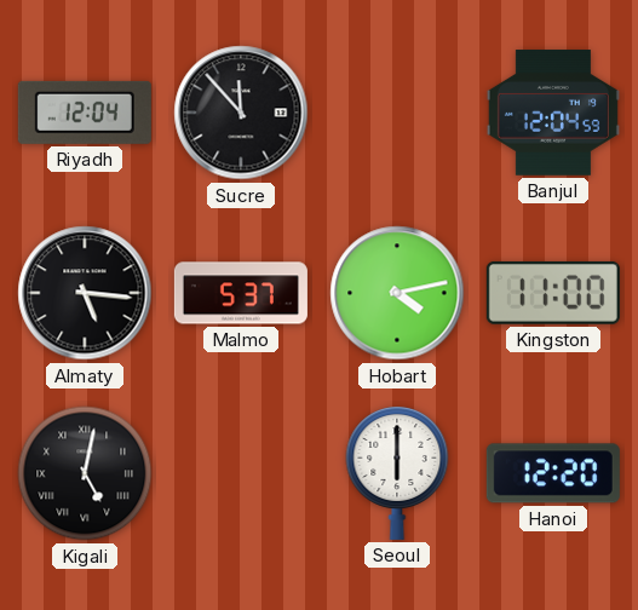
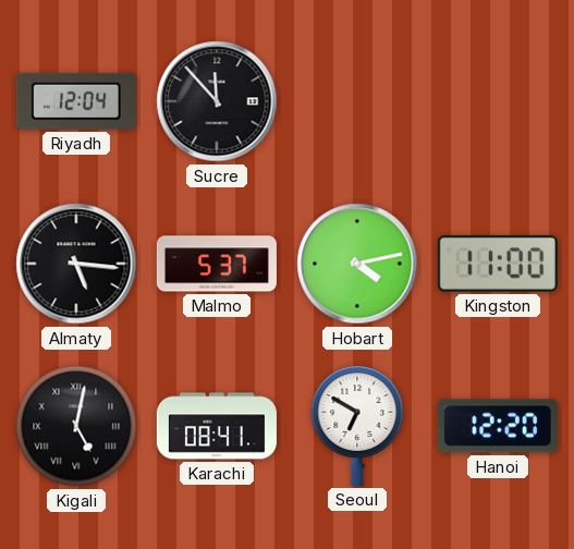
Banjul: 12:04 -> none
Karachi: none -> 08:41
Seoul: 6:00 -> 6:50
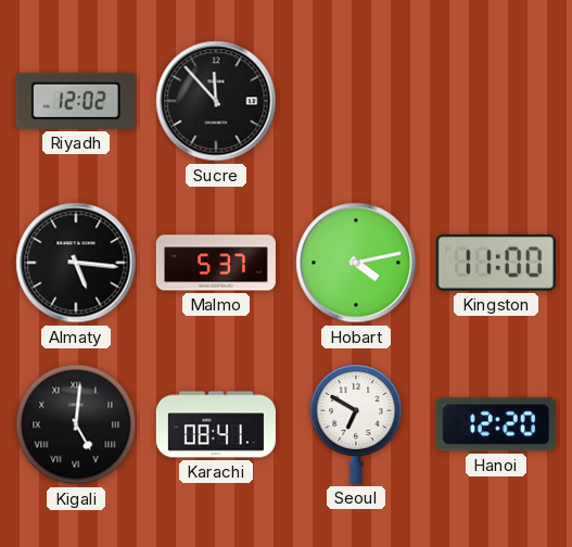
Riyadh: 12:04 -> 12:02
Kigali: 5:02 -> 5:01
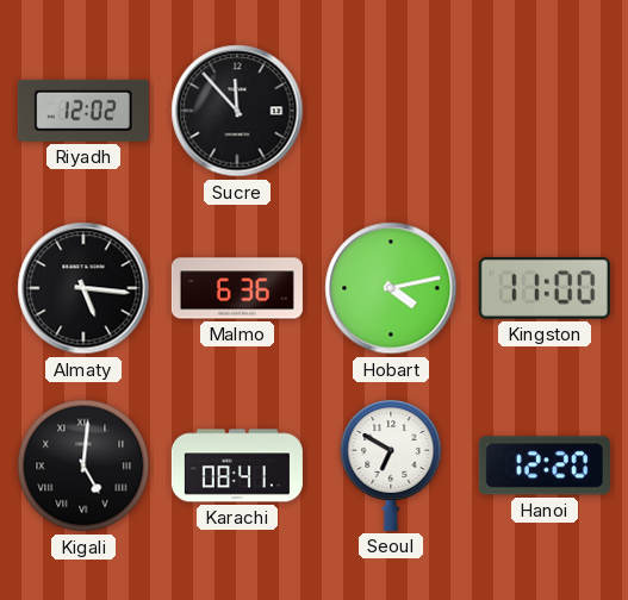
Malmo: 5:37 -> 6:36
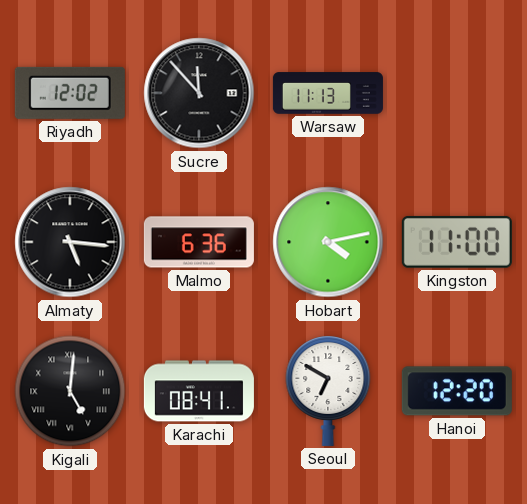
Warsaw: none -> 11:13
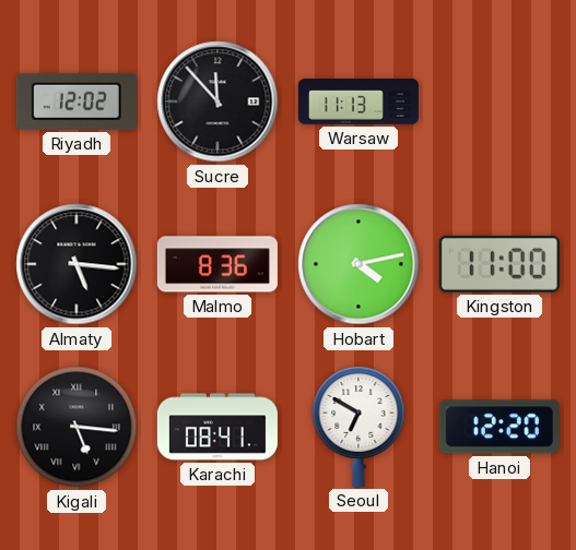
Malmo: 6:36 -> 8:36
Kigali: 5:01 -> 5:16
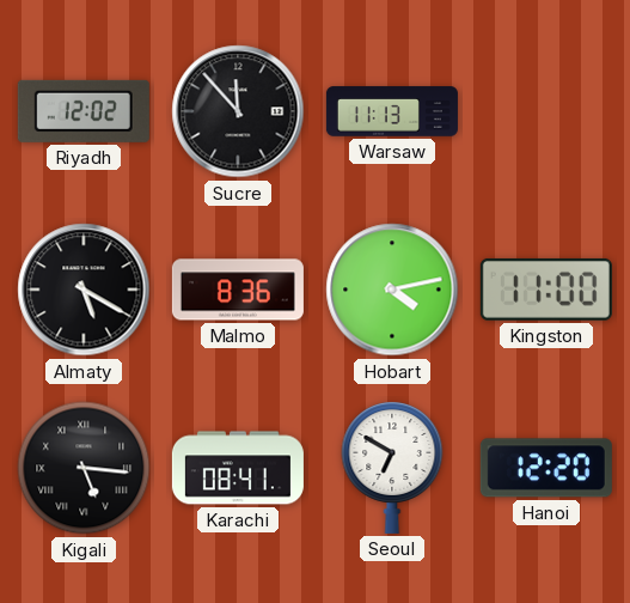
Almaty: 5:16 -> 5:20
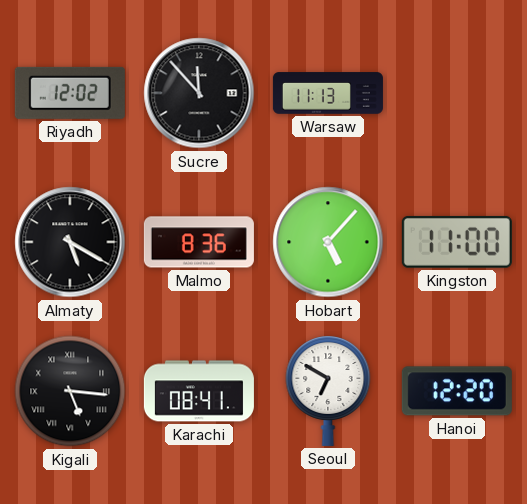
Hobart: 4:13 -> 5:07
